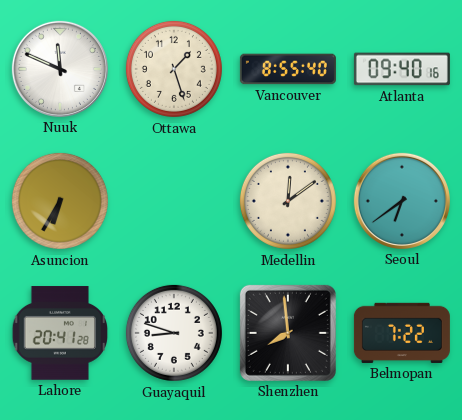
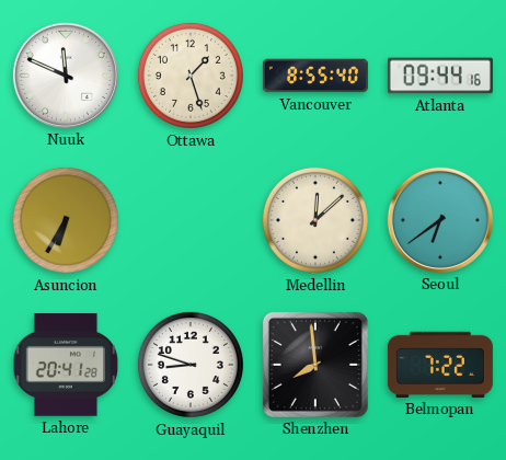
Atlanta: 09:40 -> 09:44
Medellin: 12:09 -> 12:08
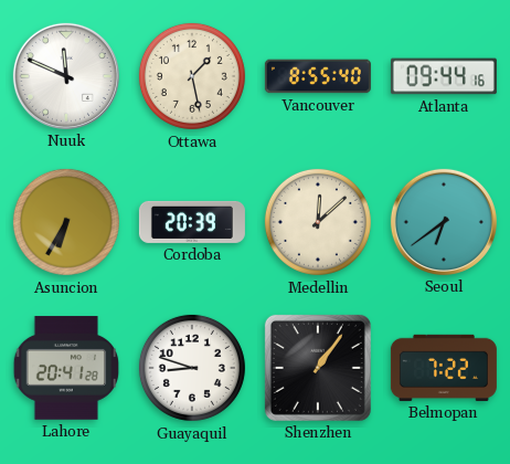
Ottawa: 1:27 -> 1:28
Cordoba: none -> 20:39
Shenzhen: 7:59 -> 1:06
